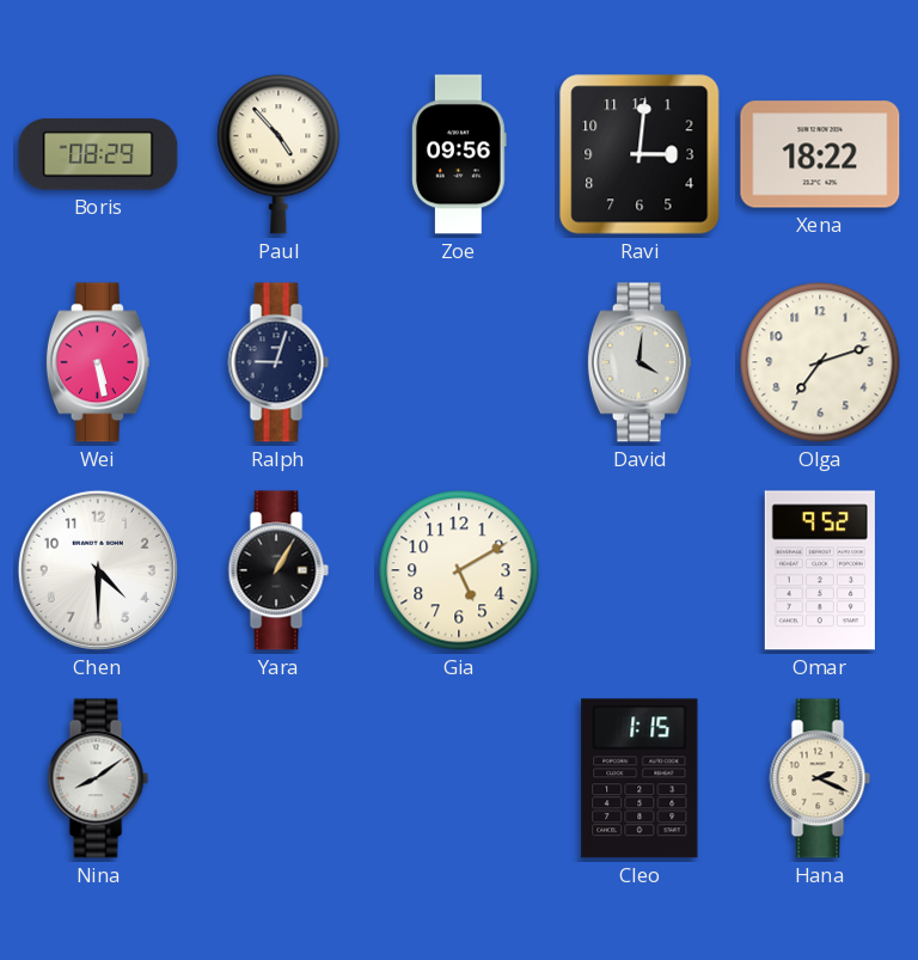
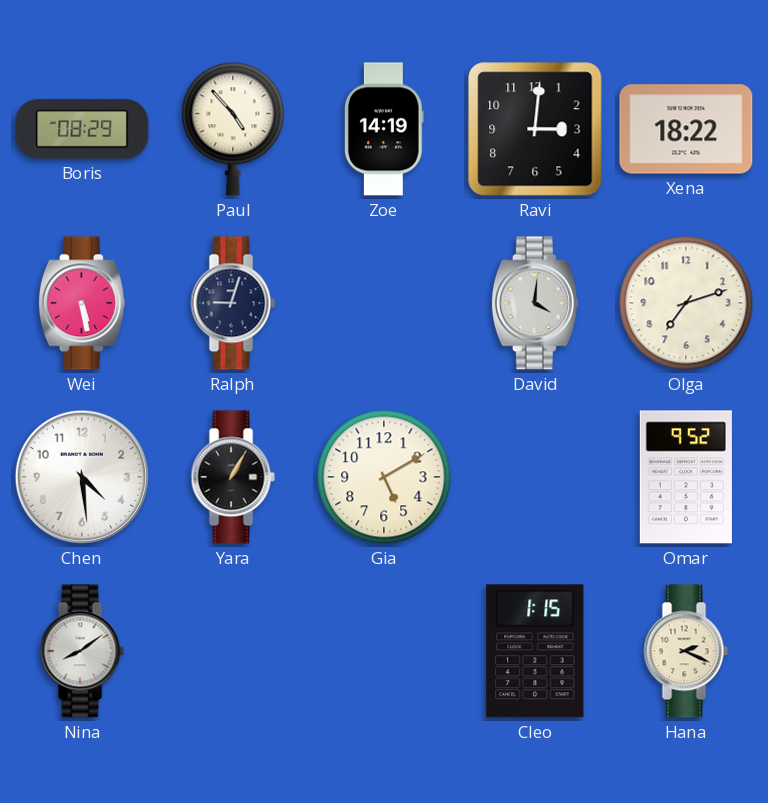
Zoe: 09:56 -> 14:19
Chen: 4:30 -> 4:29
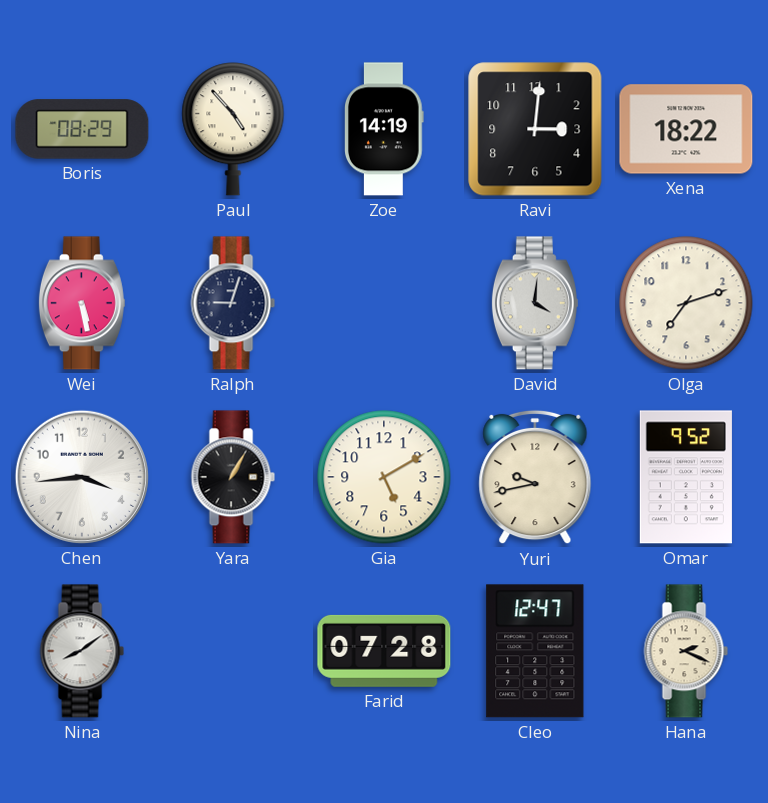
Chen: 4:29 -> 3:44
Yuri: none -> 9:43
Farid: none -> 07:28
Cleo: 1:15 -> 12:47
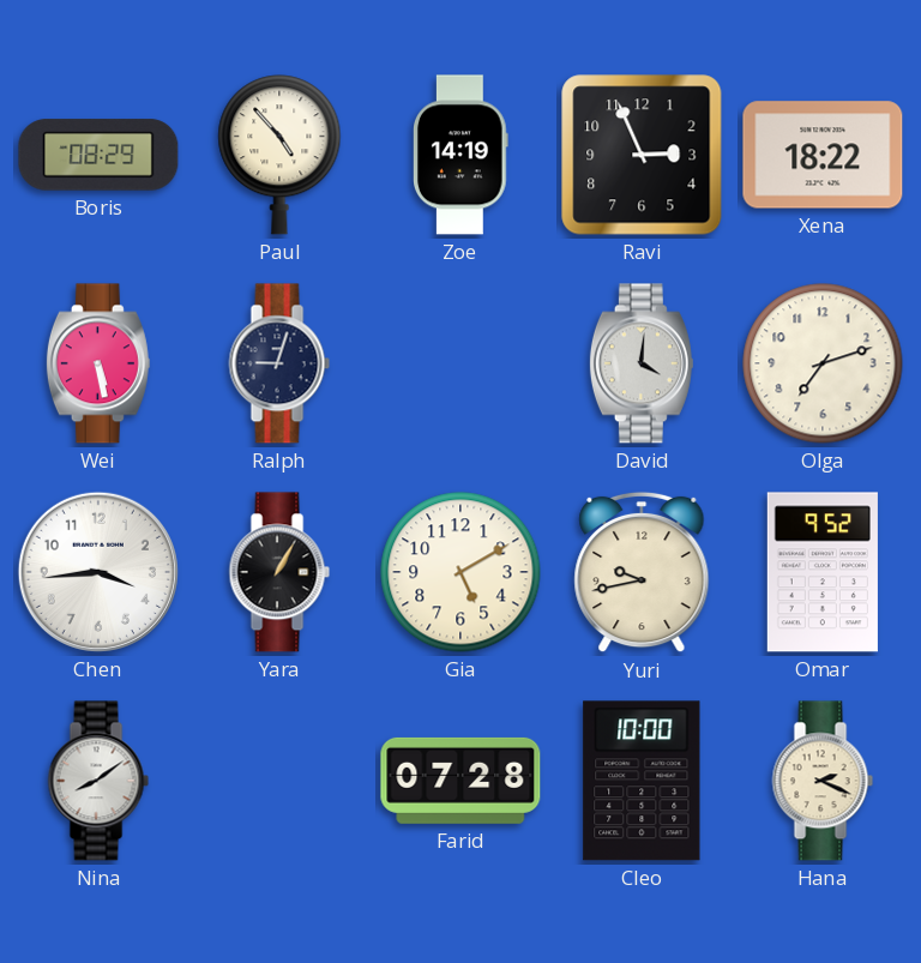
Ravi: 3:01 -> 2:56
Cleo: 12:47 -> 10:00
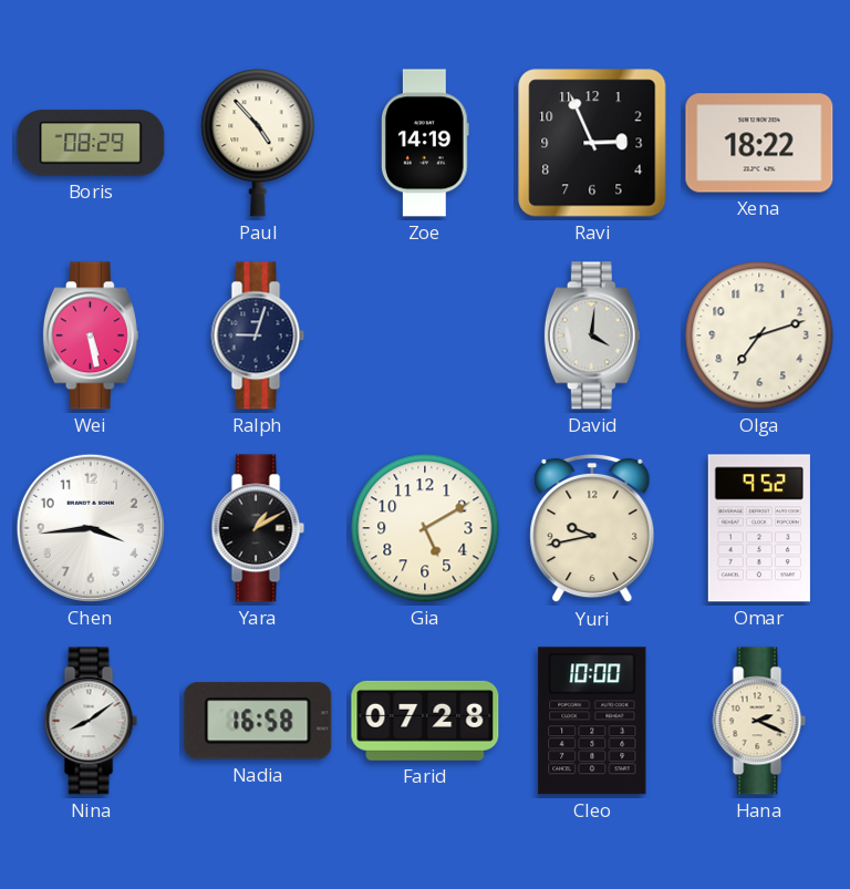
Yara: 1:05 -> 1:10
Nadia: none -> 16:58
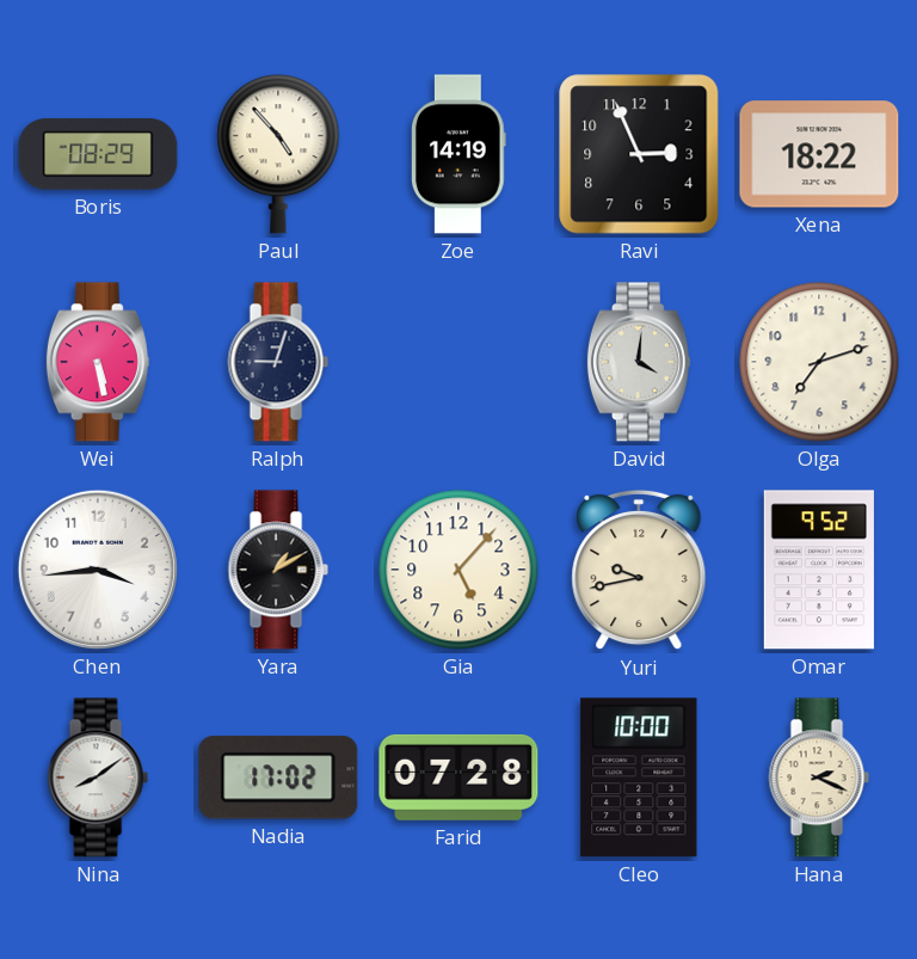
Gia: 5:10 -> 5:07
Nadia: 16:58 -> 17:02
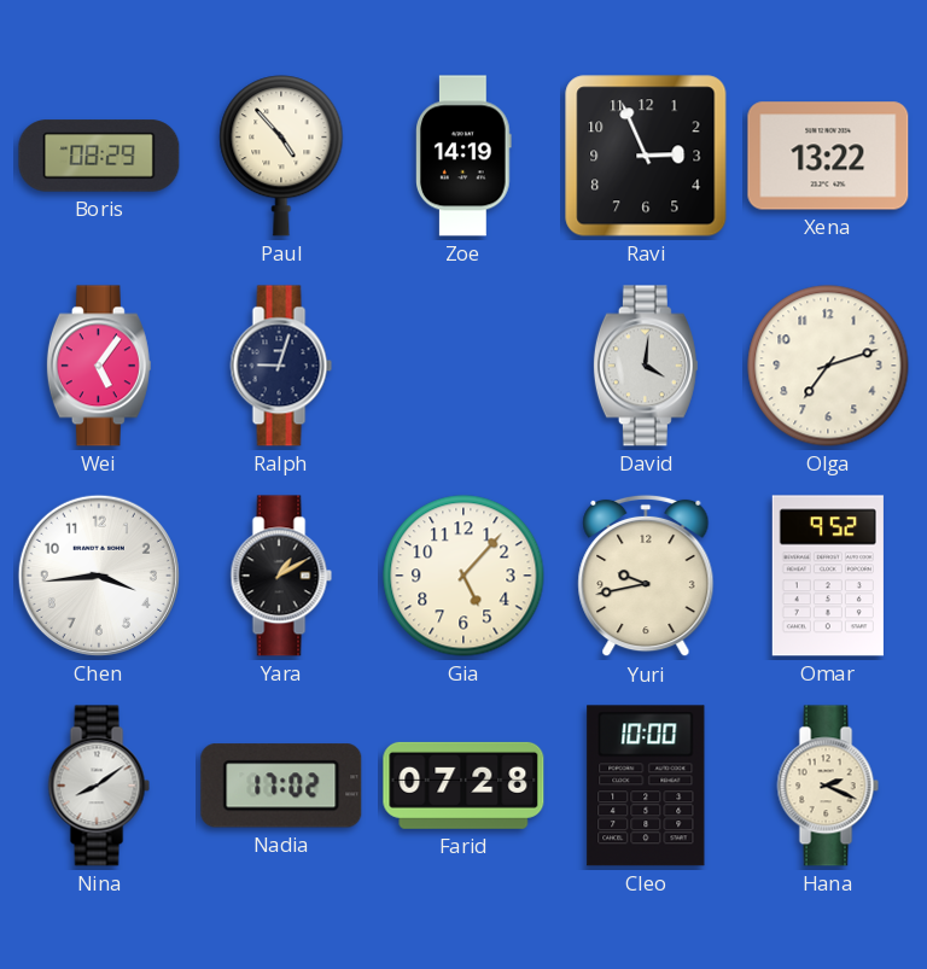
Xena: 18:22 -> 13:22
Wei: 5:28 -> 5:06
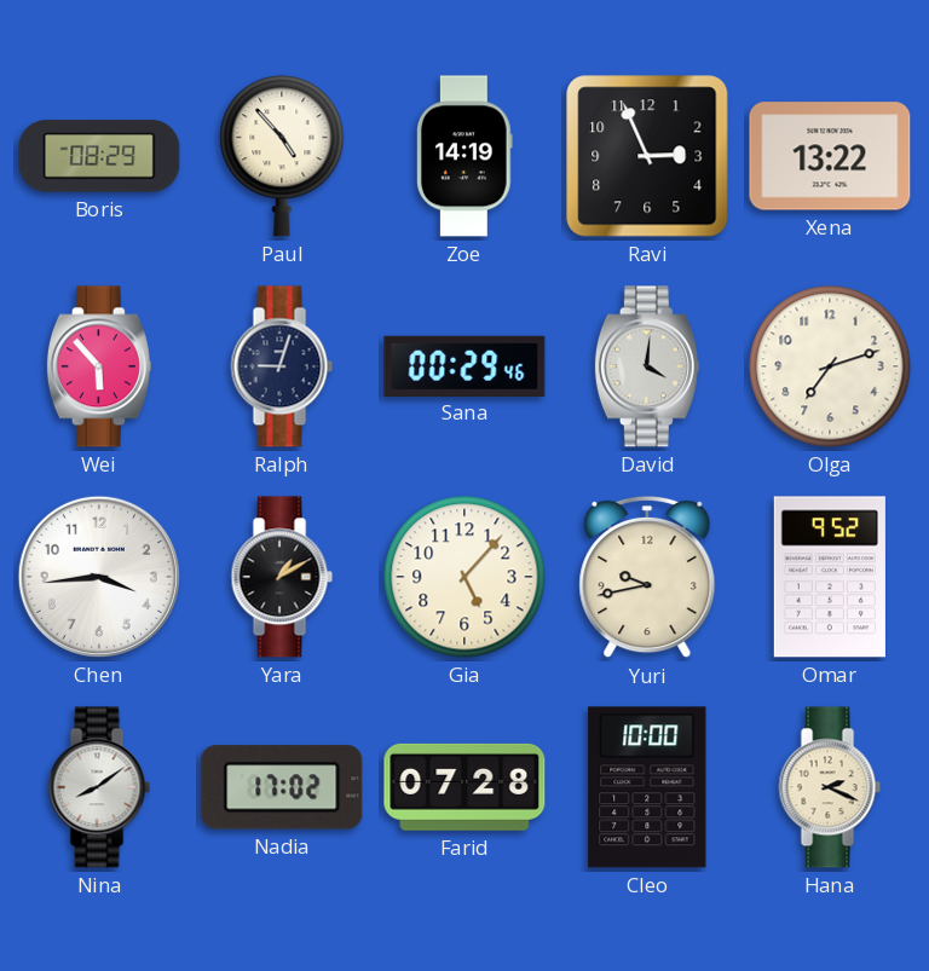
Wei: 5:06 -> 5:53
Sana: none -> 00:29
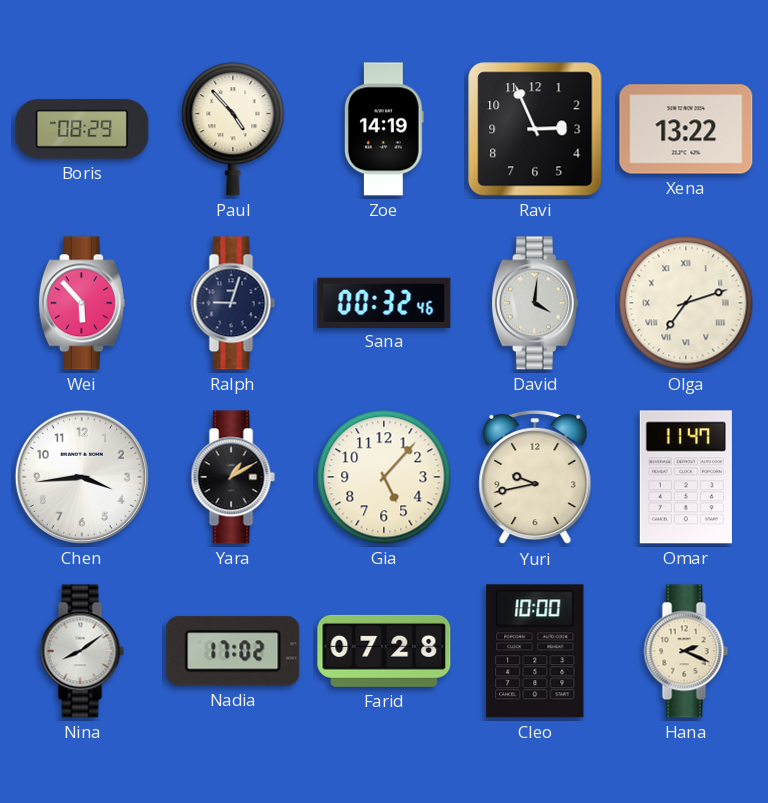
Sana: 00:29 -> 00:32
Olga numerals: Arabic -> Roman
Omar: 9:52 -> 11:47
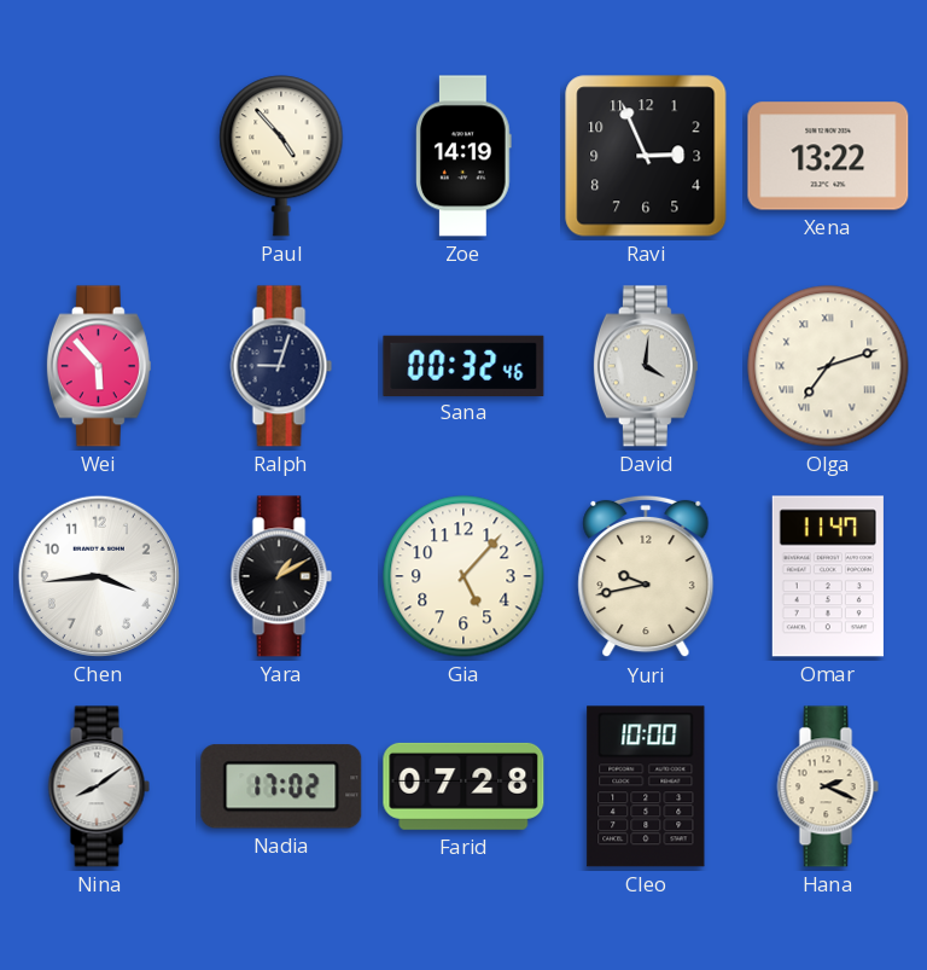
Boris: 08:29 -> none
